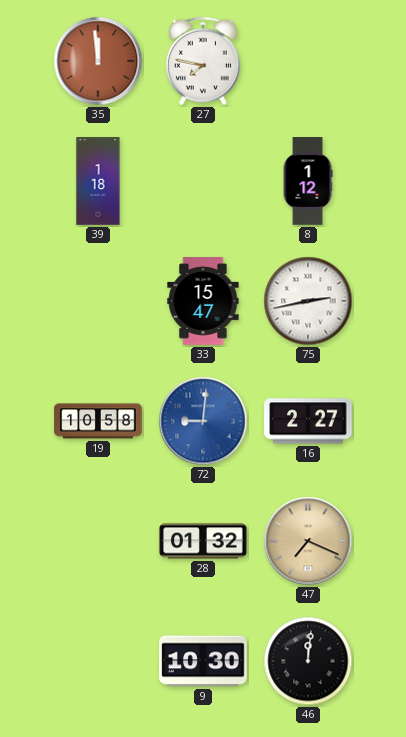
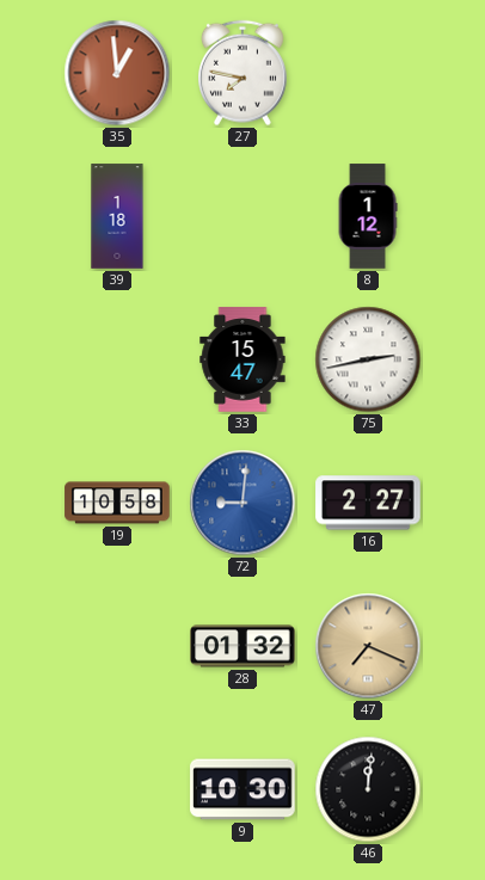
35: 11:59 -> 12:59
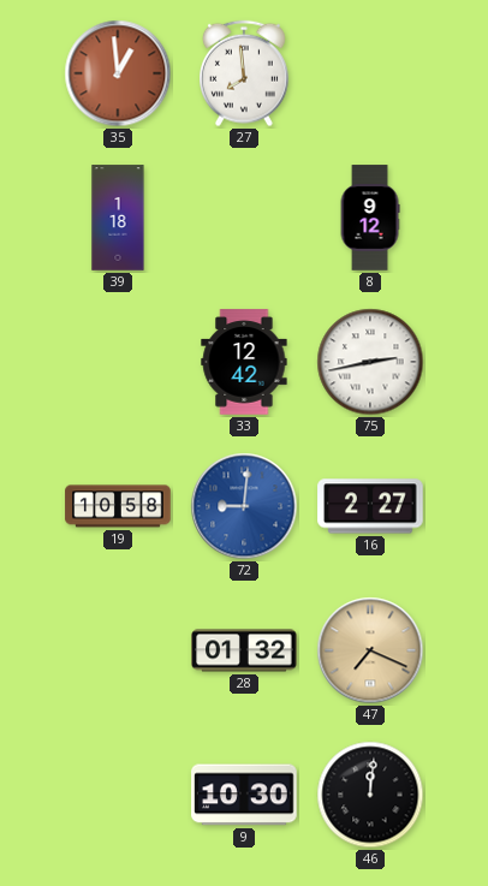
27: 7:47 -> 7:59
8: 1:12 -> 9:12
33: 15:47 -> 12:42
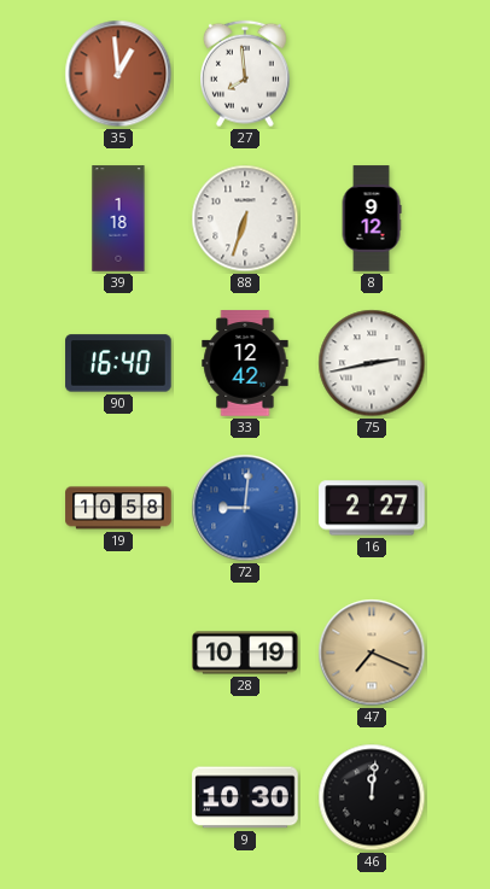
88: none -> 6:33
90: none -> 16:40
28: 01:32 -> 10:19
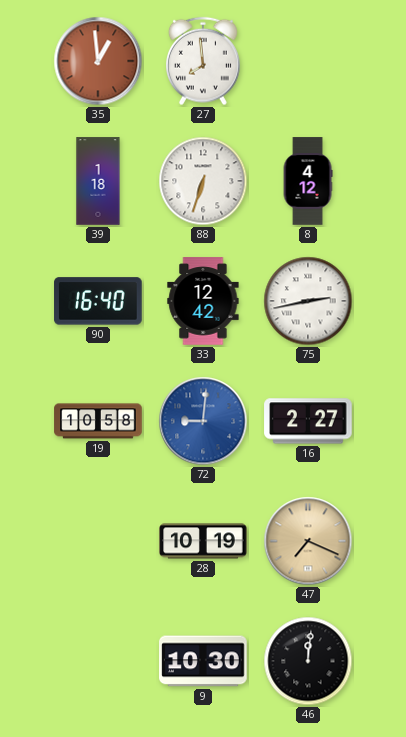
8: 9:12 -> 4:12
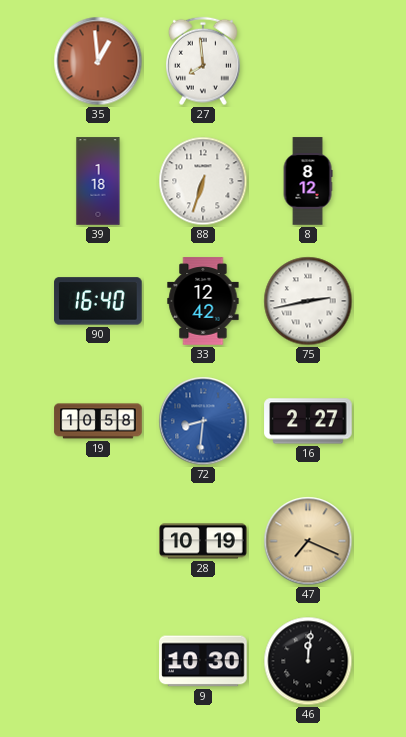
8: 4:12 -> 8:12
72: 9:01 -> 8:31
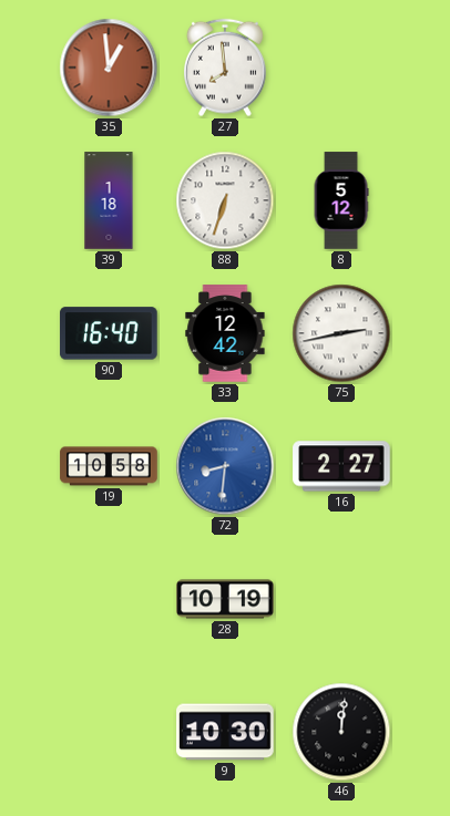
8: 8:12 -> 5:12
47: 7:19 -> none
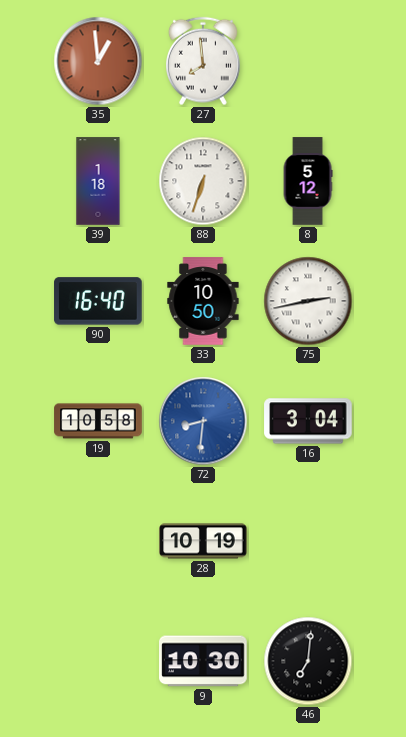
33: 12:42 -> 10:50
16: 2:27 -> 3:04
46: 12:01 -> 7:01
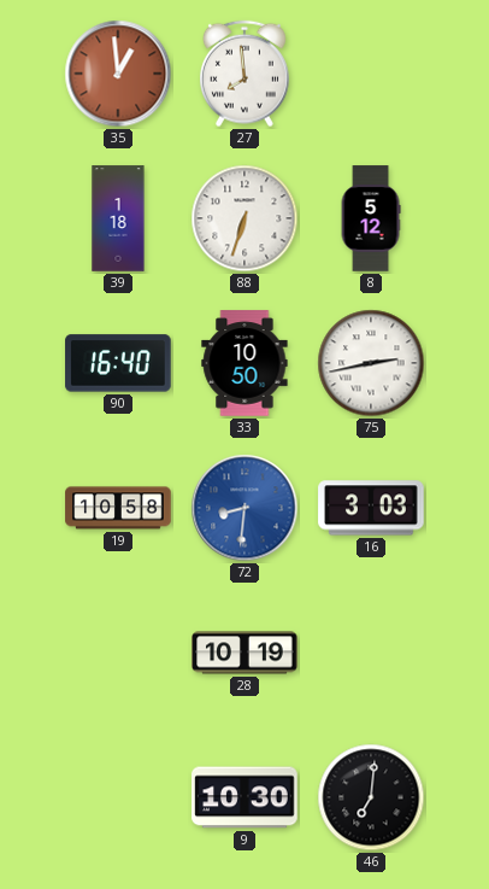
16: 3:04 -> 3:03
